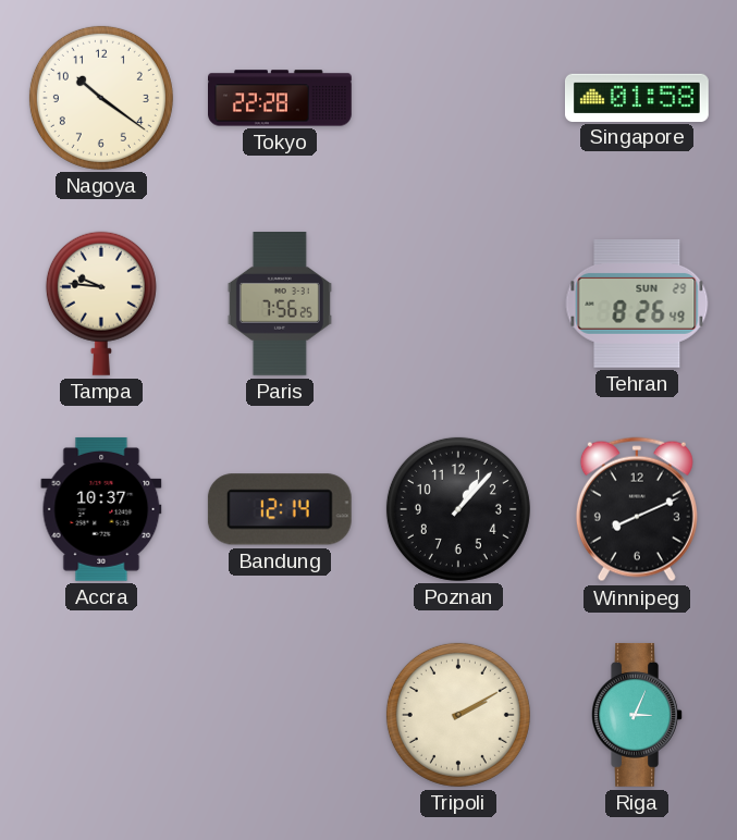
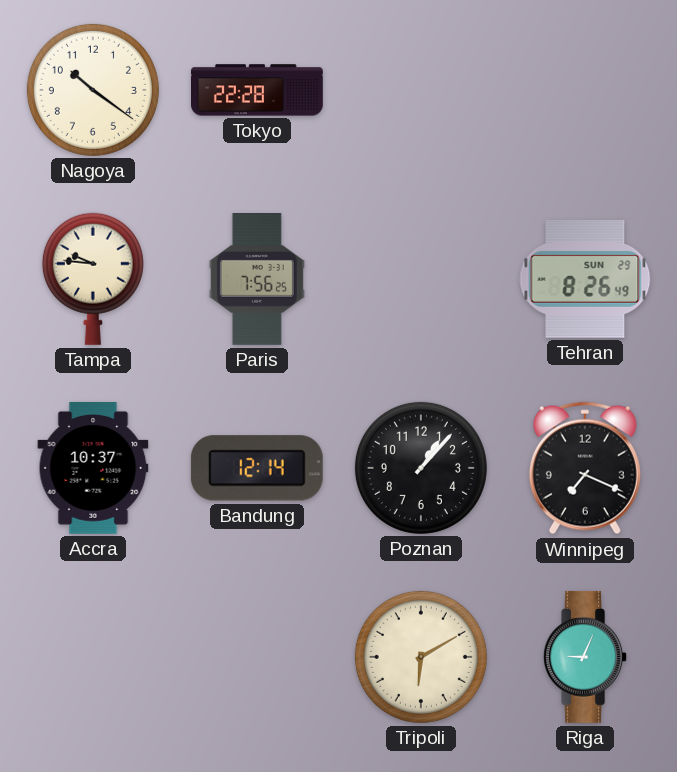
Singapore: 01:58 -> none
Winnipeg: 8:11 -> 7:19
Tripoli: 2:10 -> 6:10
Riga: 3:04 -> 9:04
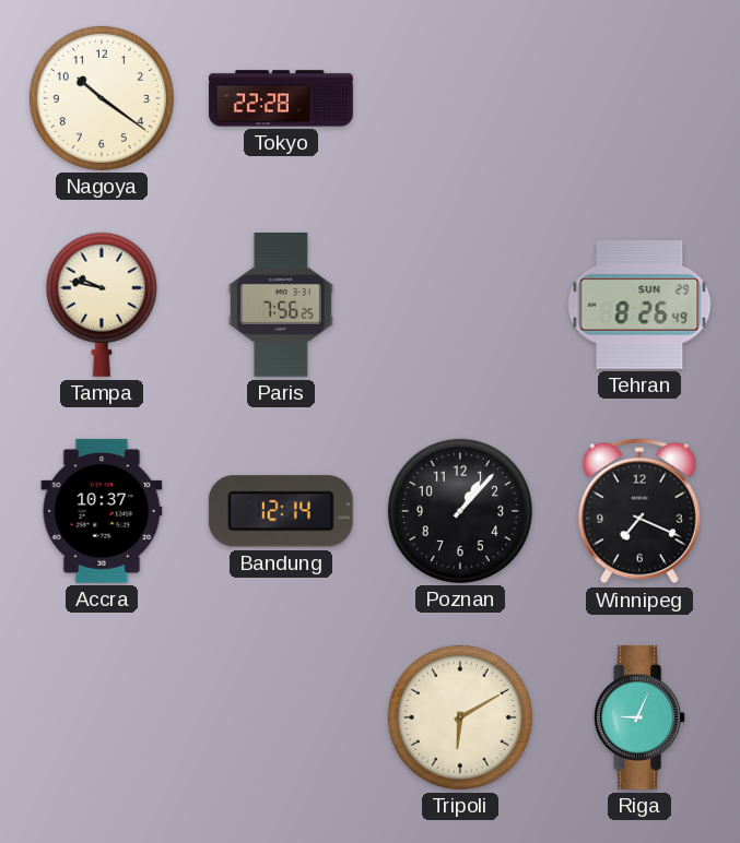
Tampa: 9:46 -> 9:47
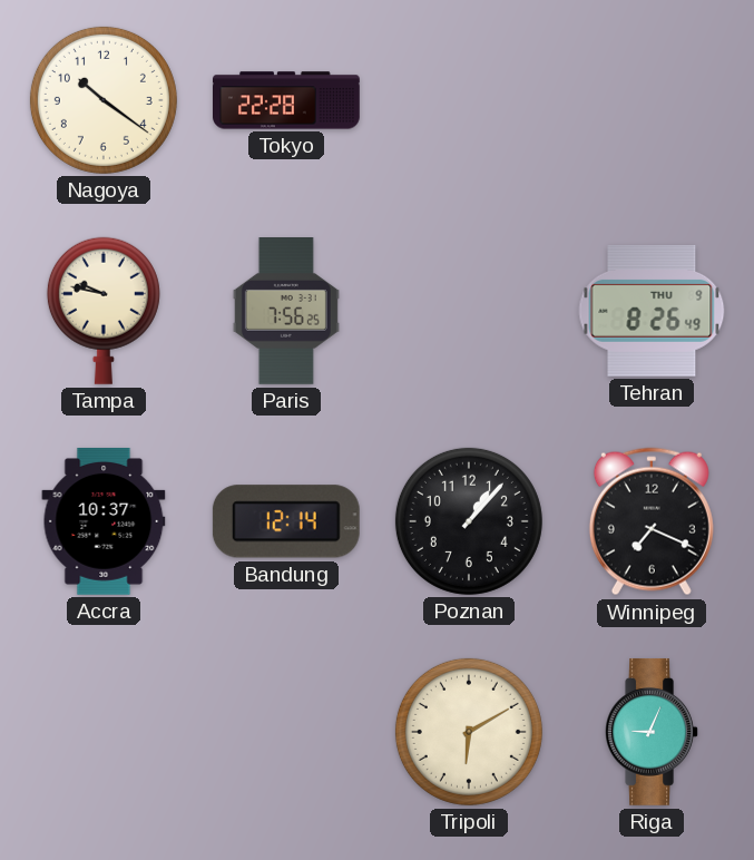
Tehran date: SUN 29 -> THU 9
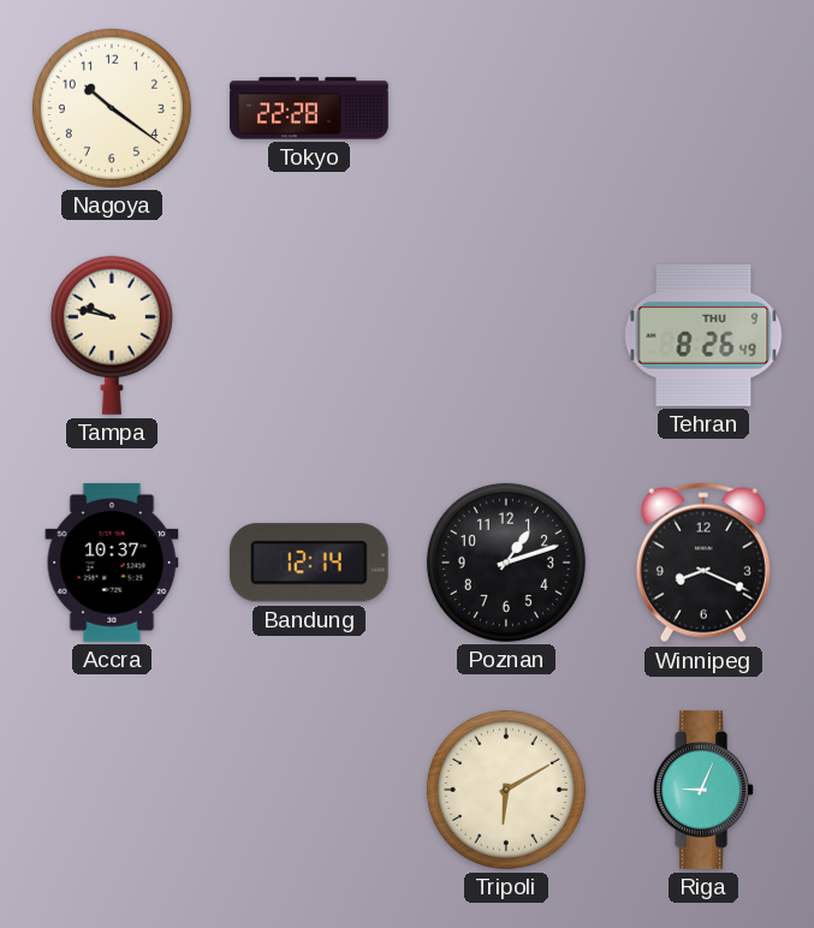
Paris: 7:56 -> none
Poznan: 1:07 -> 1:12
Winnipeg: 7:19 -> 8:19
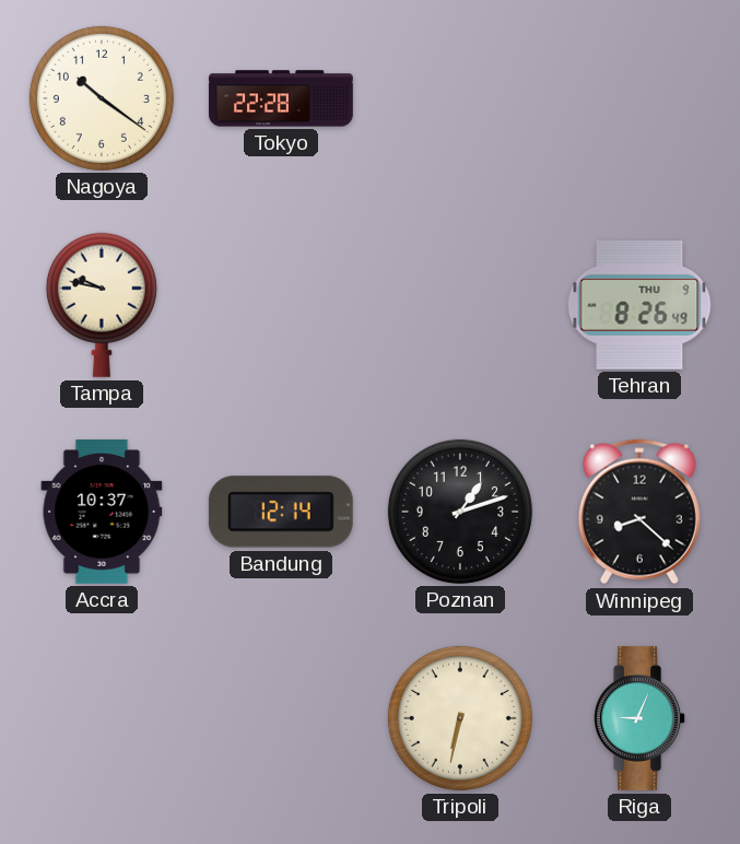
Winnipeg: 8:19 -> 8:22
Tripoli: 6:10 -> 6:32
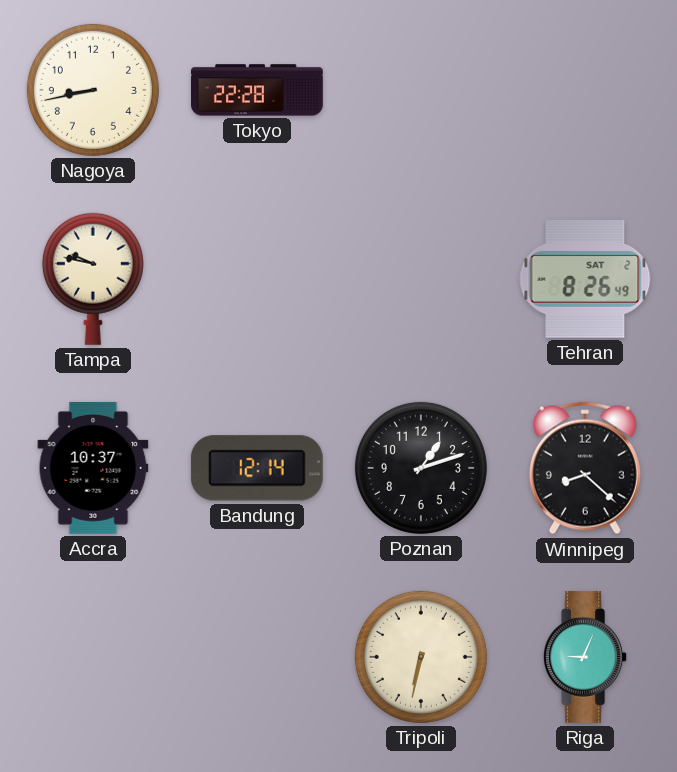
Nagoya: 10:21 -> 8:43
Tehran date: THU 9 -> SAT 2
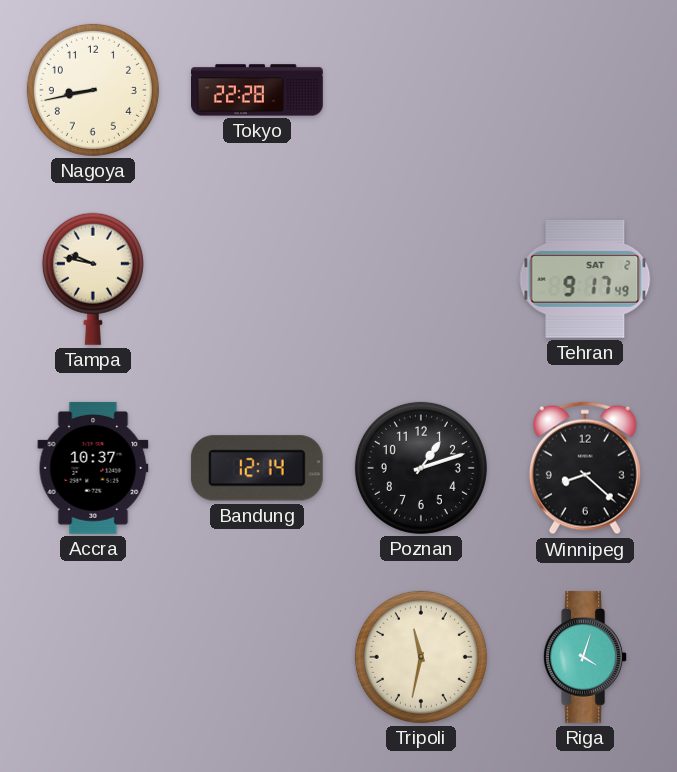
Tehran: 8:26 -> 9:17
Tripoli: 6:32 -> 11:32
Riga: 9:04 -> 4:03
